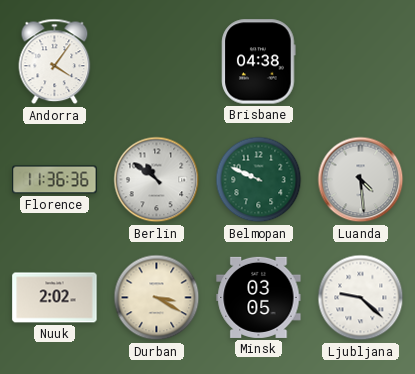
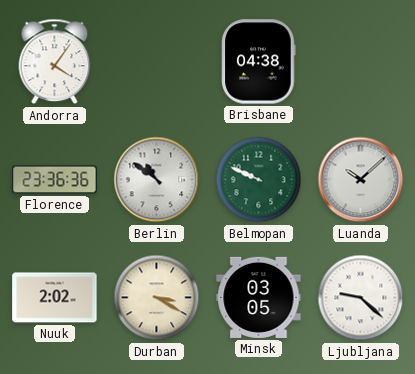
Florence: 11:36 -> 23:36
Luanda: 4:29 -> 10:08
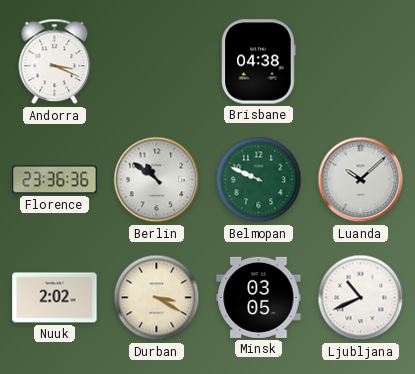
Andorra: 4:06 -> 3:19
Ljubljana: 9:22 -> 10:41
